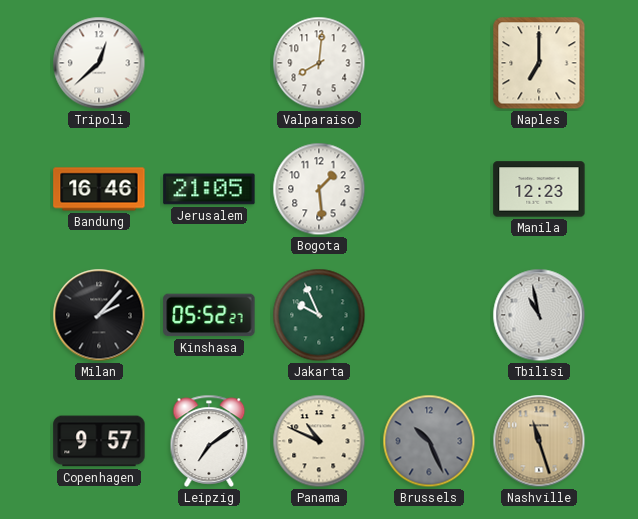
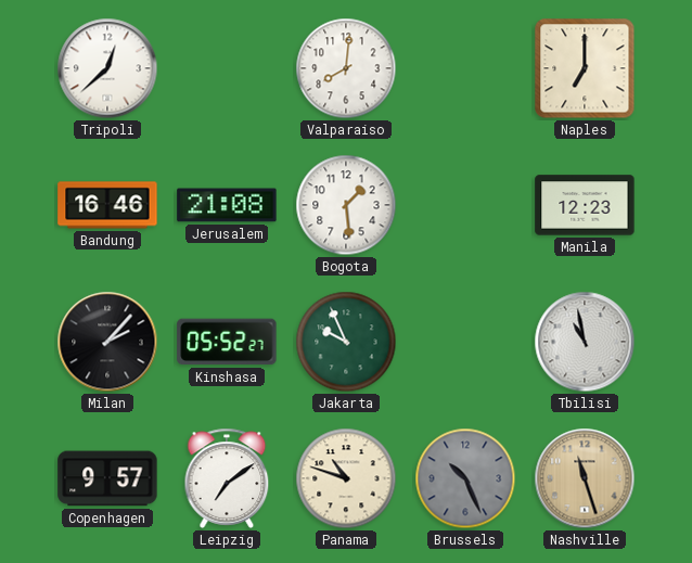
Jerusalem: 21:05 -> 21:08
Panama: 10:49 -> 10:48
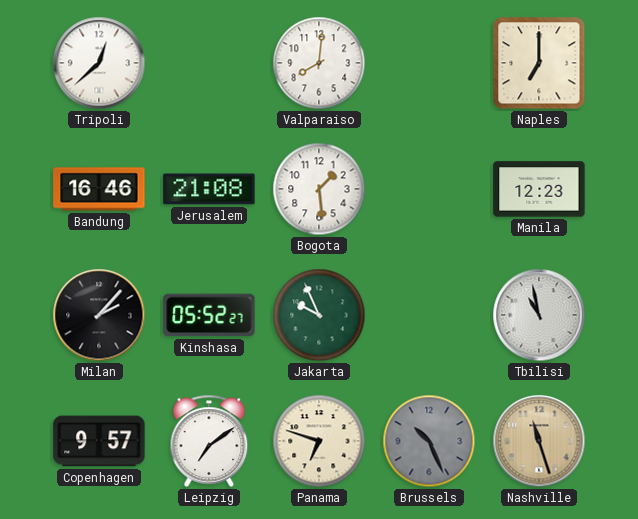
Panama: 10:48 -> 6:48
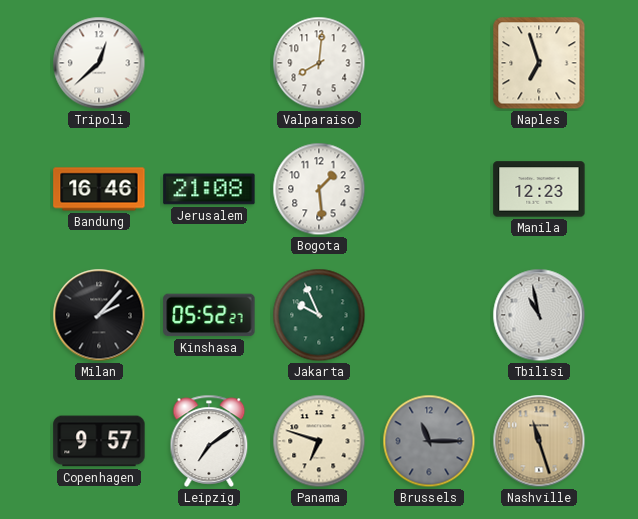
Naples: 7:00 -> 6:57
Brussels: 10:26 -> 11:15
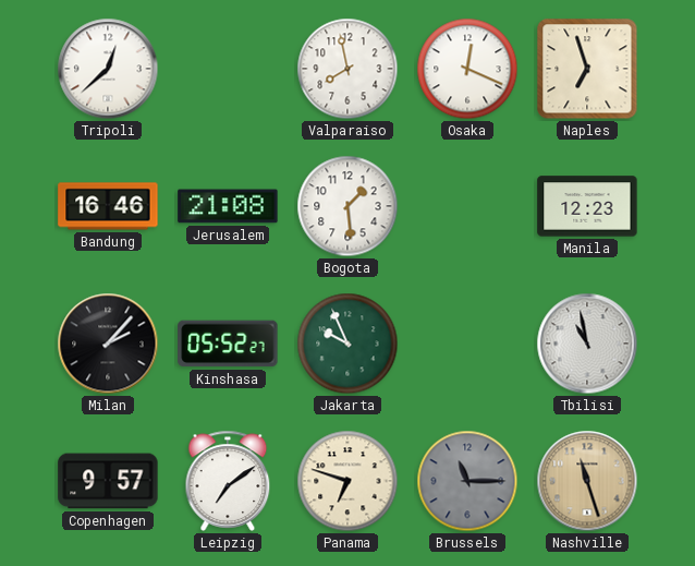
Valparaiso: 8:01 -> 7:58
Osaka: none -> 12:19
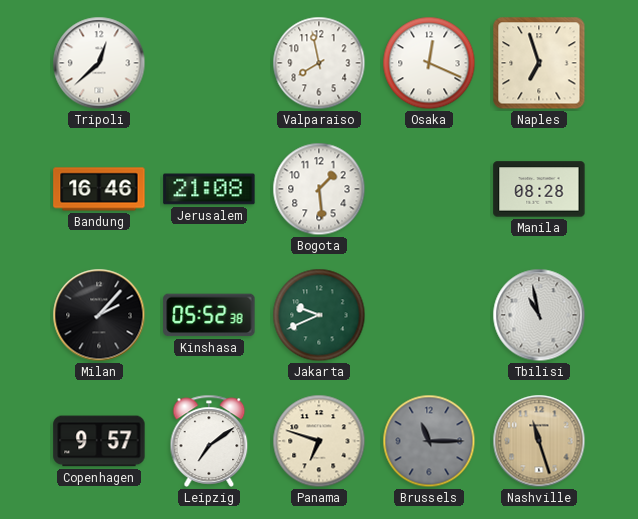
Manila: 12:23 -> 08:28
Kinshasa: 05:52:27 -> 05:52:38
Jakarta: 9:56 -> 9:41
